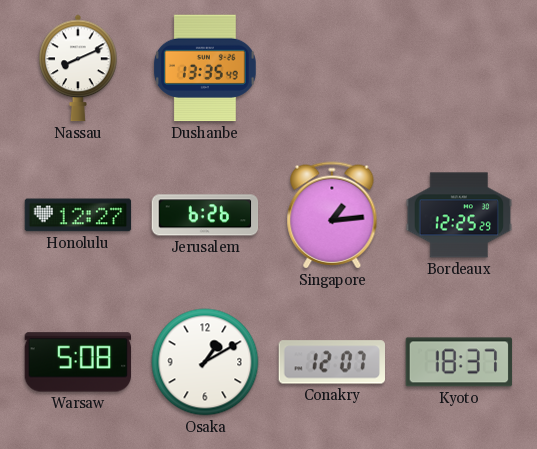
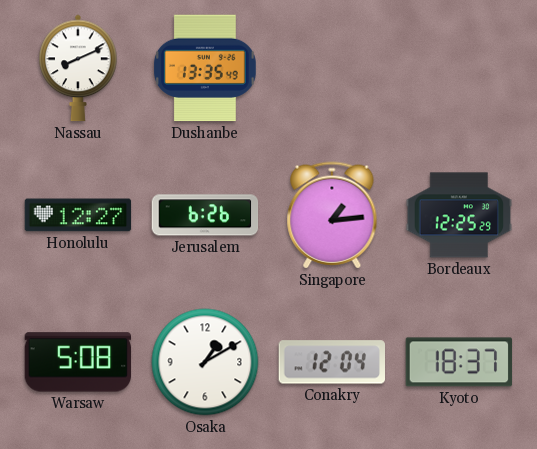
Conakry: 12:07 -> 12:04
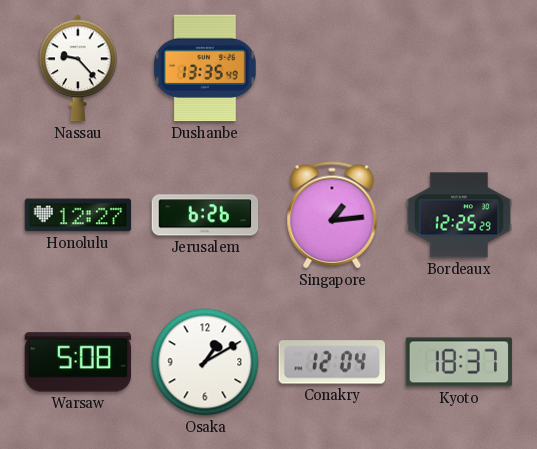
Nassau: 8:11 -> 9:23
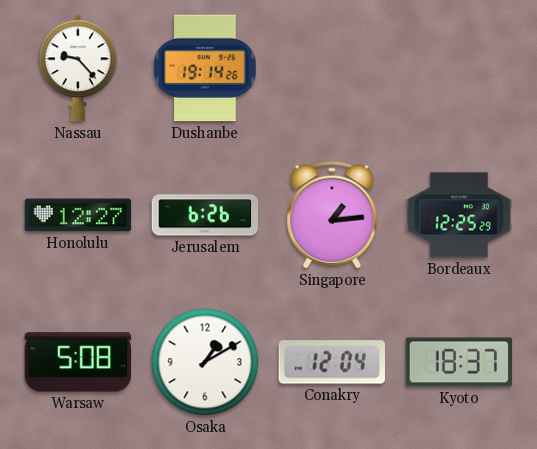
Dushanbe: 13:35 -> 19:14
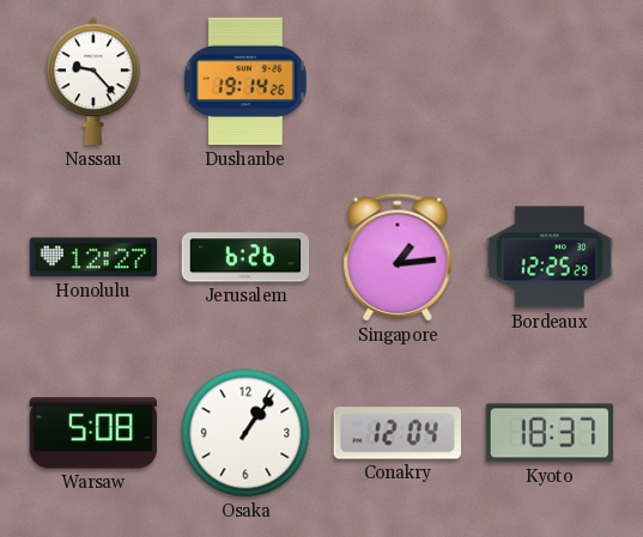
Osaka: 1:10 -> 1:06
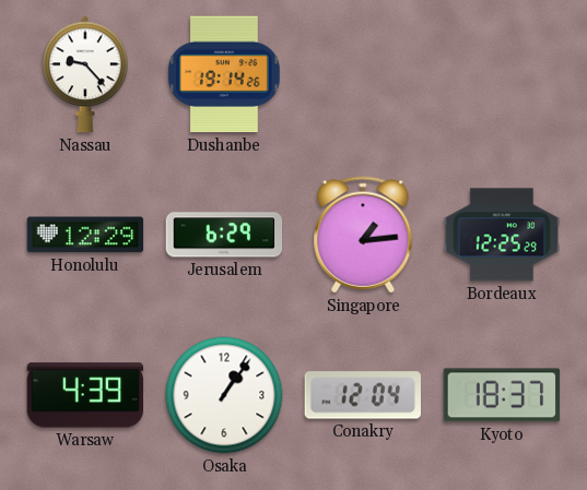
Honolulu: 12:27 -> 12:29
Jerusalem: 6:26 -> 6:29
Warsaw: 5:08 -> 4:39
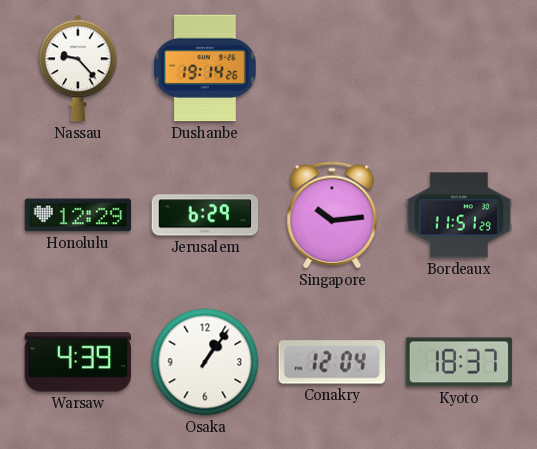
Singapore: 1:14 -> 10:14
Bordeaux: 12:25 -> 11:51
